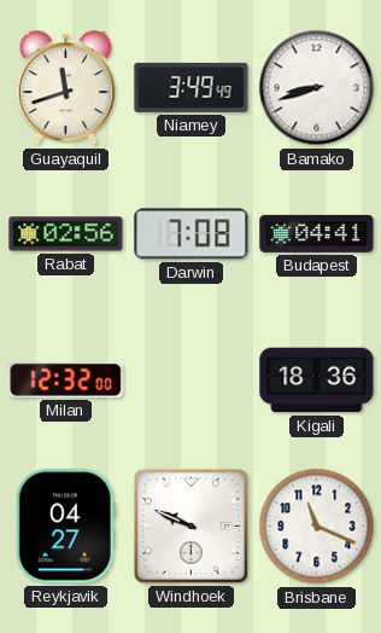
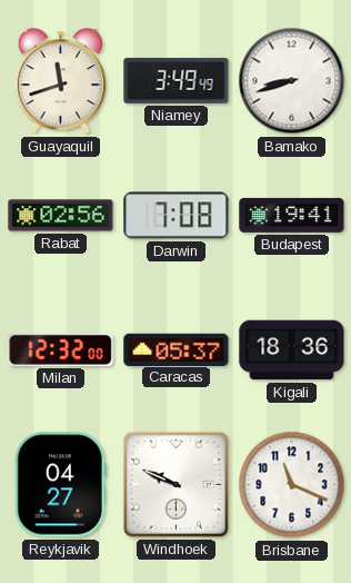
Budapest: 04:41 -> 19:41
Caracas: none -> 05:37
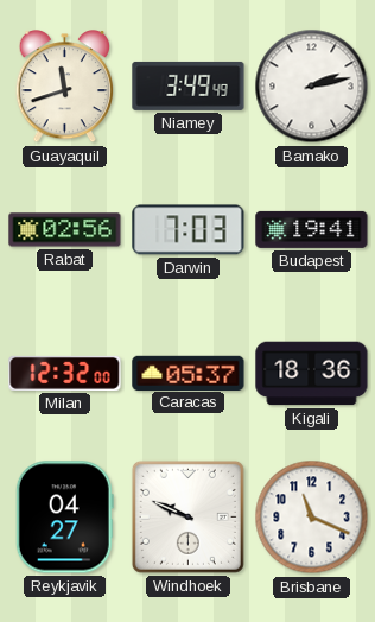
Bamako: 8:42 -> 2:13
Darwin: 7:08 -> 7:03
